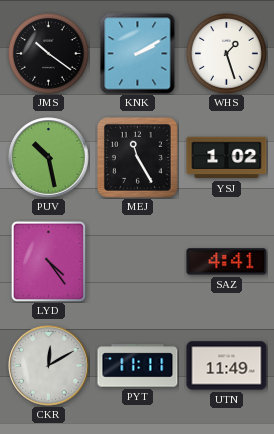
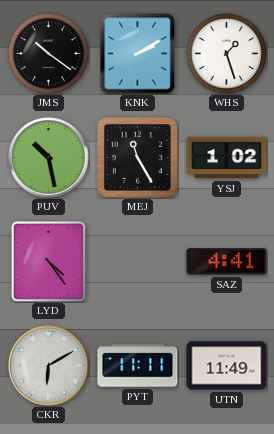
CKR: 12:10 -> 6:10
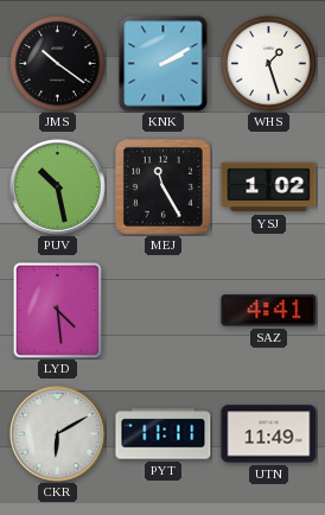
LYD: 4:24 -> 4:29
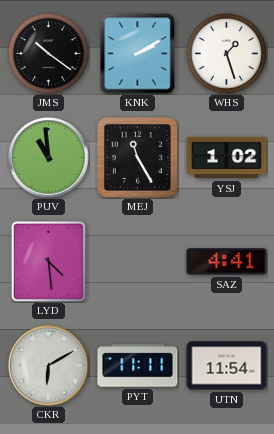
PUV: 10:28 -> 10:59
UTN: 11:49 -> 11:54
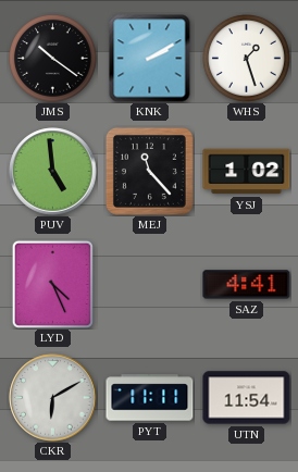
PUV: 10:59 -> 4:59
MEJ: 11:25 -> 11:23
LYD: 4:29 -> 4:26
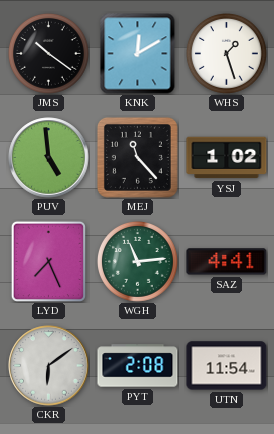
KNK: 2:10 -> 12:10
LYD: 4:26 -> 7:26
WGH: none -> 11:14
CKR: 6:10 -> 6:09
PYT: 11:11 -> 2:08
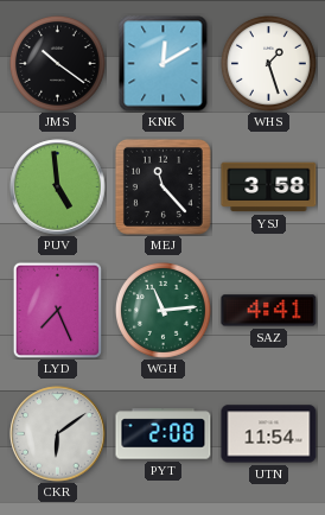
YSJ: 1:02 -> 3:58
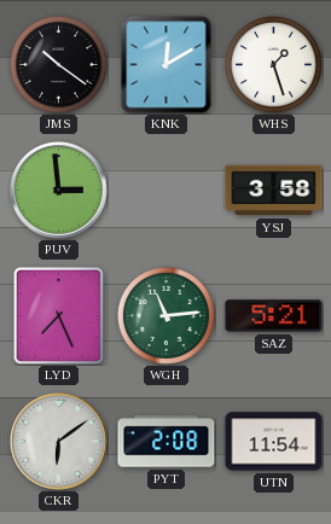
PUV: 4:59 -> 2:59
MEJ: 11:23 -> none
SAZ: 4:41 -> 5:21
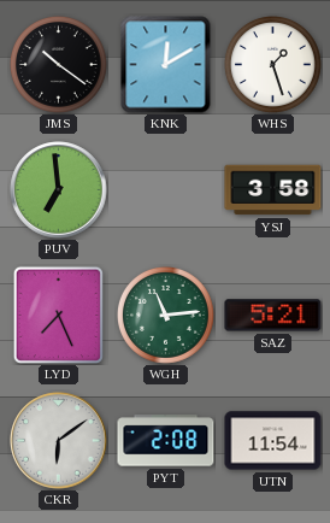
PUV: 2:59 -> 6:59
